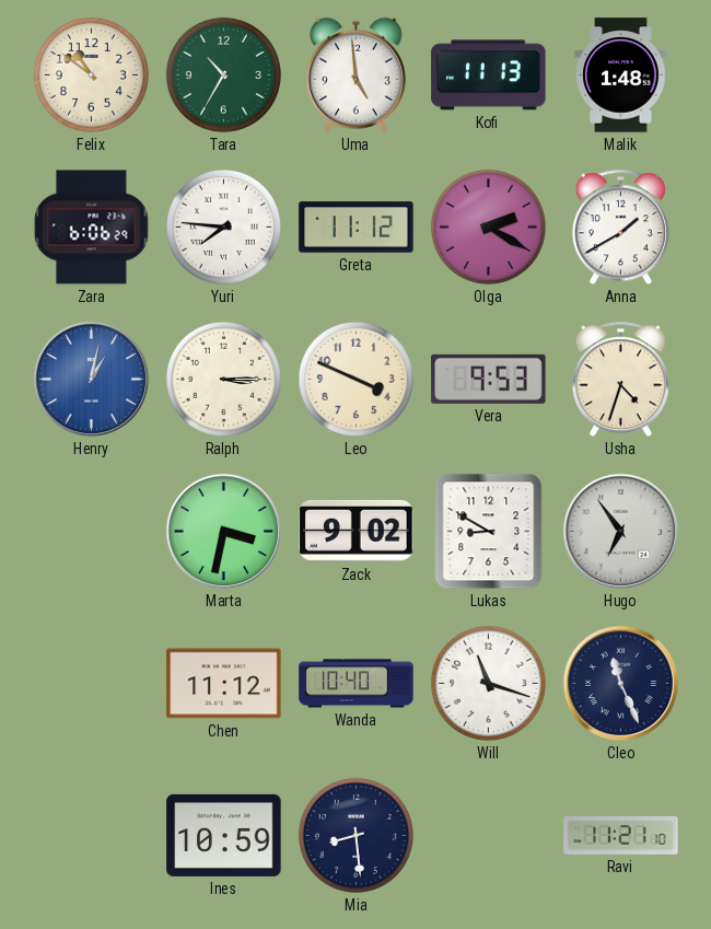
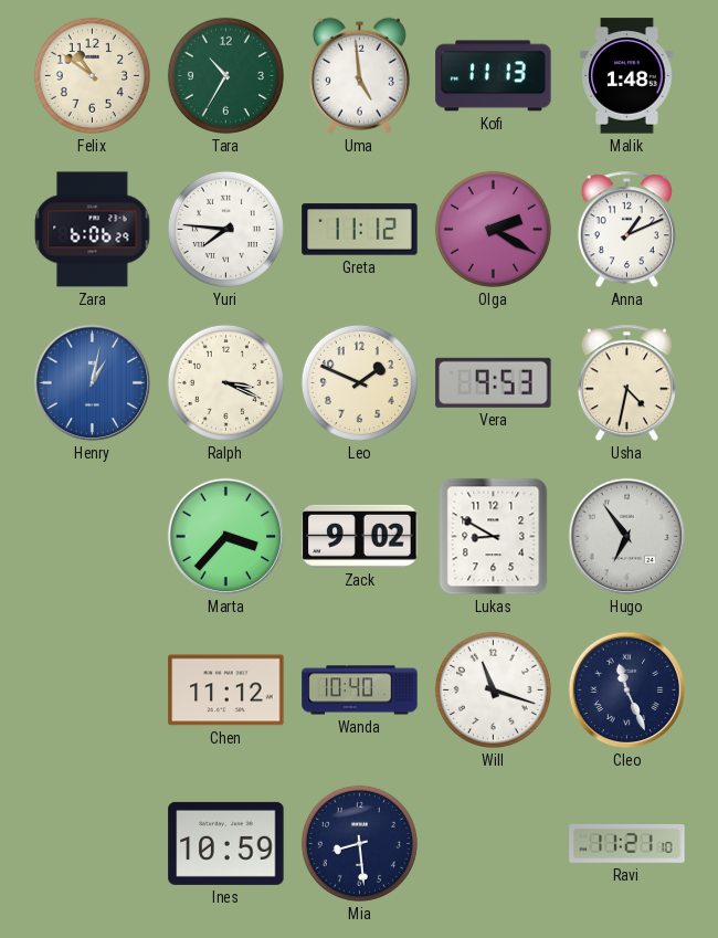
Anna: 1:40 -> 1:11
Ralph: 3:15 -> 3:19
Leo: 3:49 -> 1:49
Usha: 4:33 -> 4:32
Marta: 3:32 -> 3:37
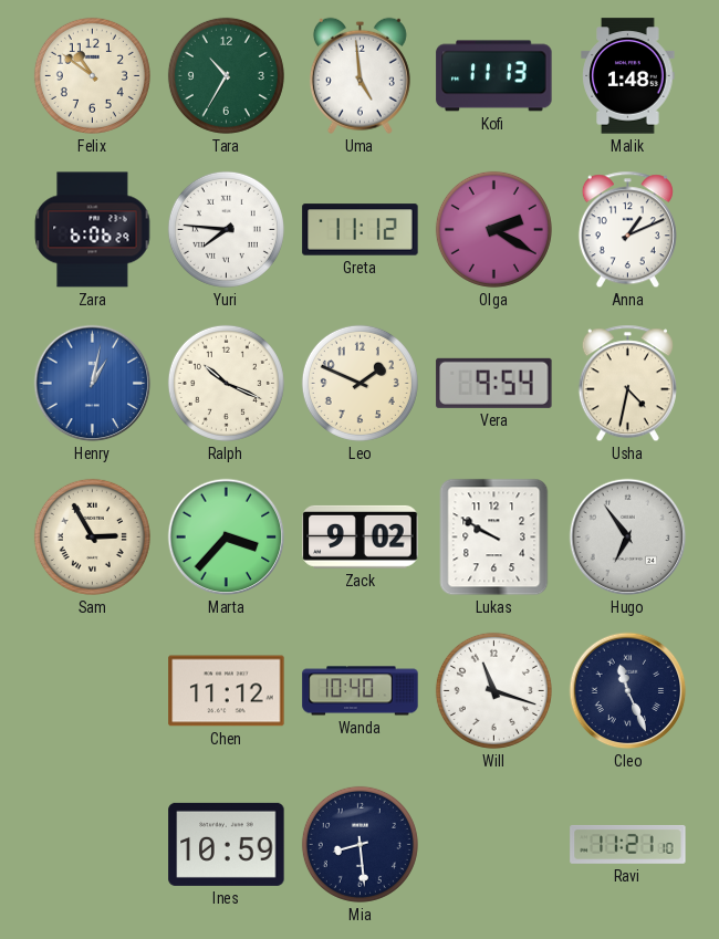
Ralph: 3:19 -> 10:19
Vera: 9:53 -> 9:54
Sam: none -> 2:55
Lukas: 8:50 -> 9:50
